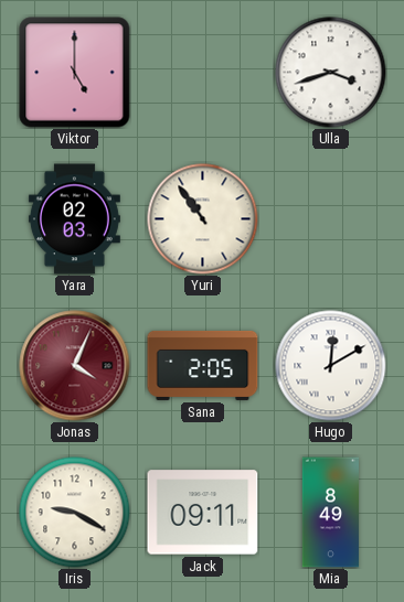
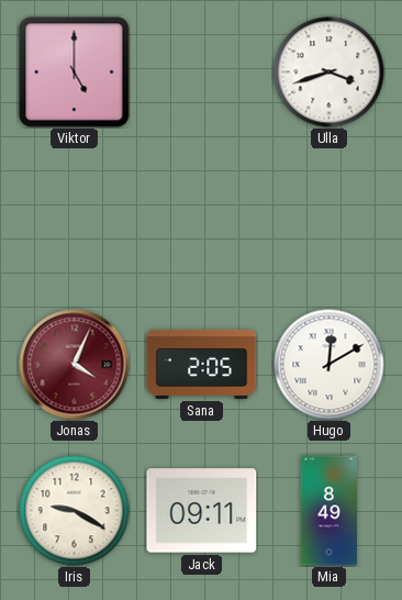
Yara: 02:03 -> none
Yuri: 10:54 -> none
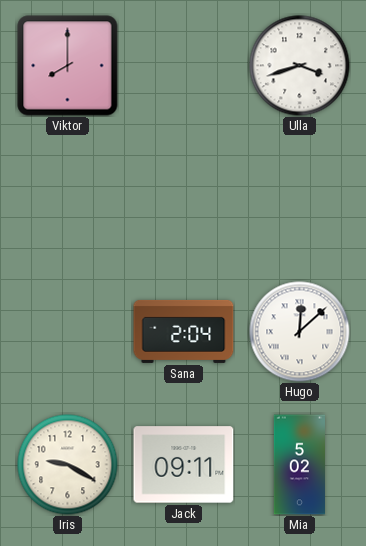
Viktor: 5:00 -> 8:00
Jonas: 4:04 -> none
Sana: 2:05 -> 2:04
Hugo: 12:10 -> 12:08
Mia: 8:49 -> 5:02
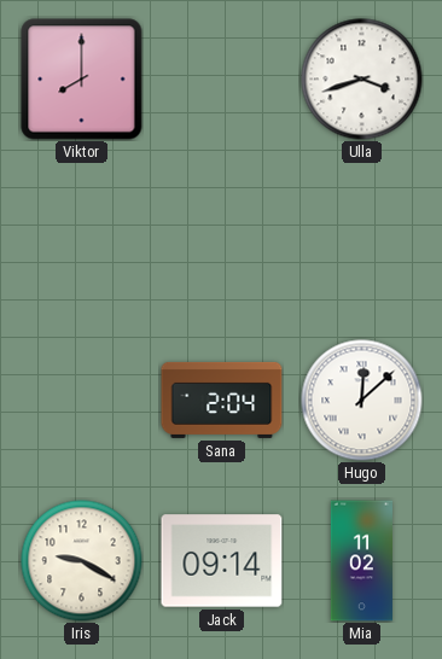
Jack: 09:11 -> 09:14
Mia: 5:02 -> 11:02
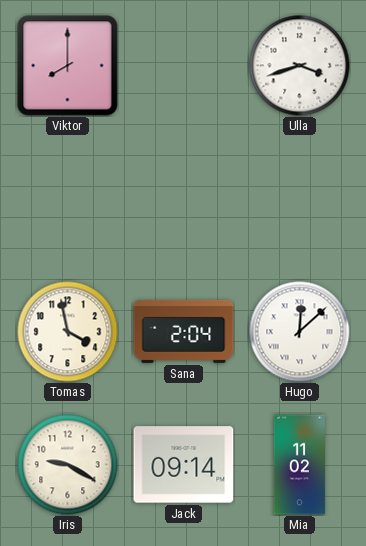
Tomas: none -> 3:58
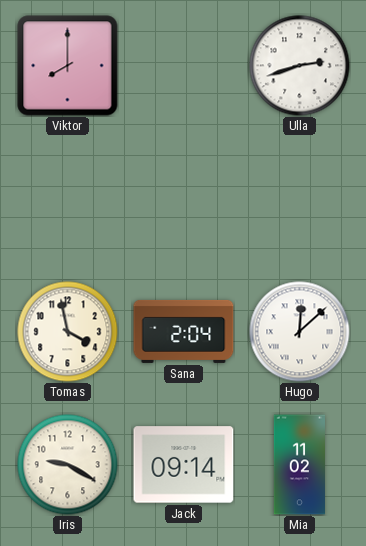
Ulla: 3:42 -> 2:42
